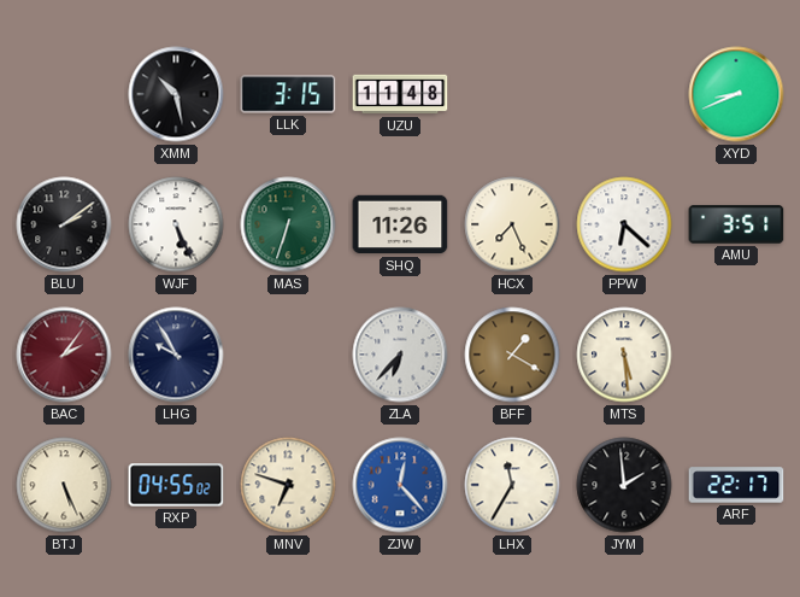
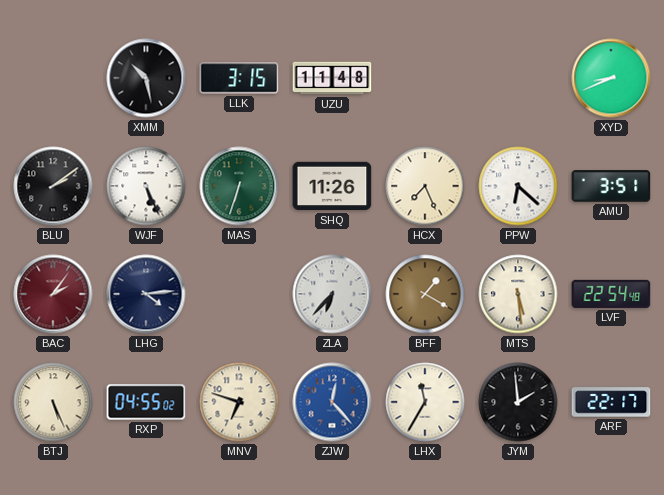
LHG: 9:55 -> 4:14
LVF: none -> 22:54
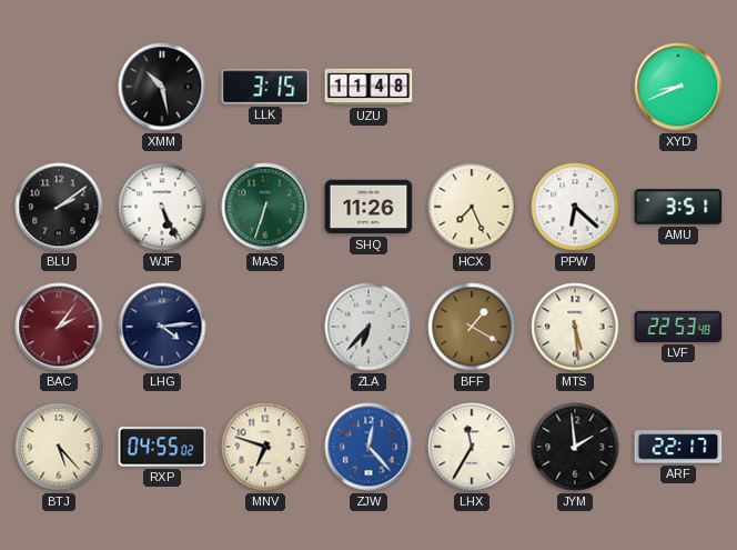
LVF: 22:54 -> 22:53
BTJ: 5:26 -> 5:23
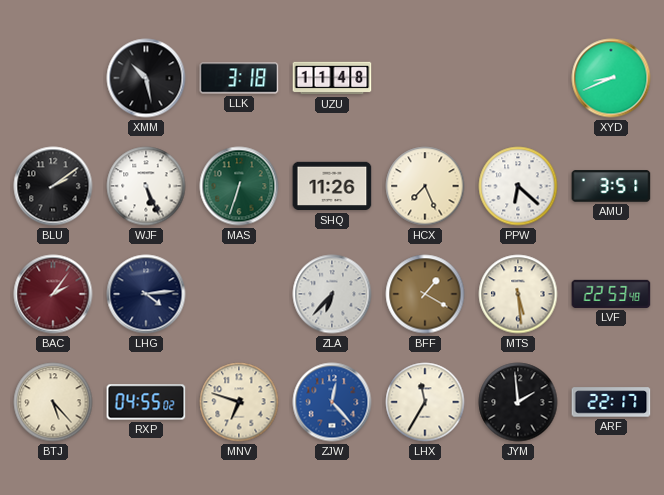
LLK: 3:15 -> 3:18
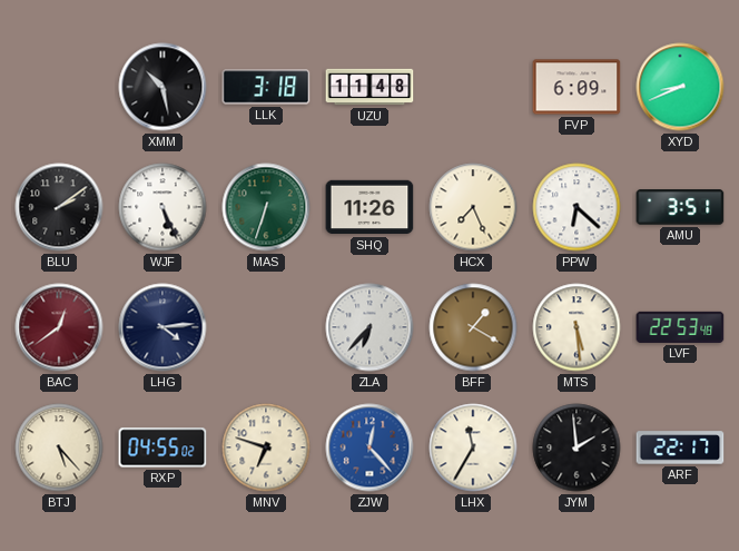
FVP: none -> 6:09
BAC: 2:06 -> 12:39
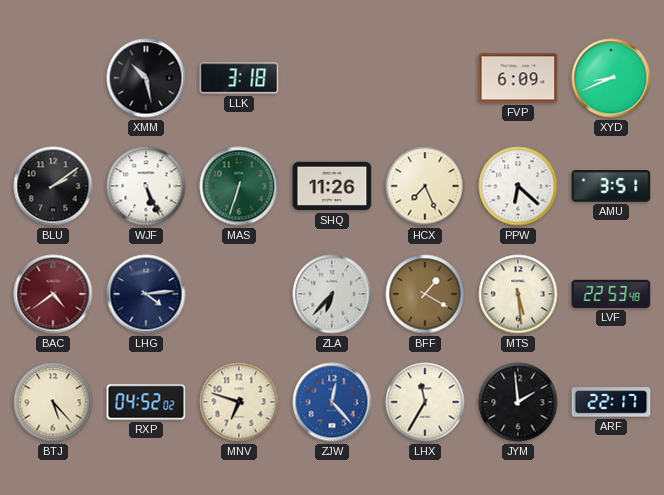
UZU: 11:48 -> none
BAC: 12:39 -> 4:39
RXP: 04:55 -> 04:52
